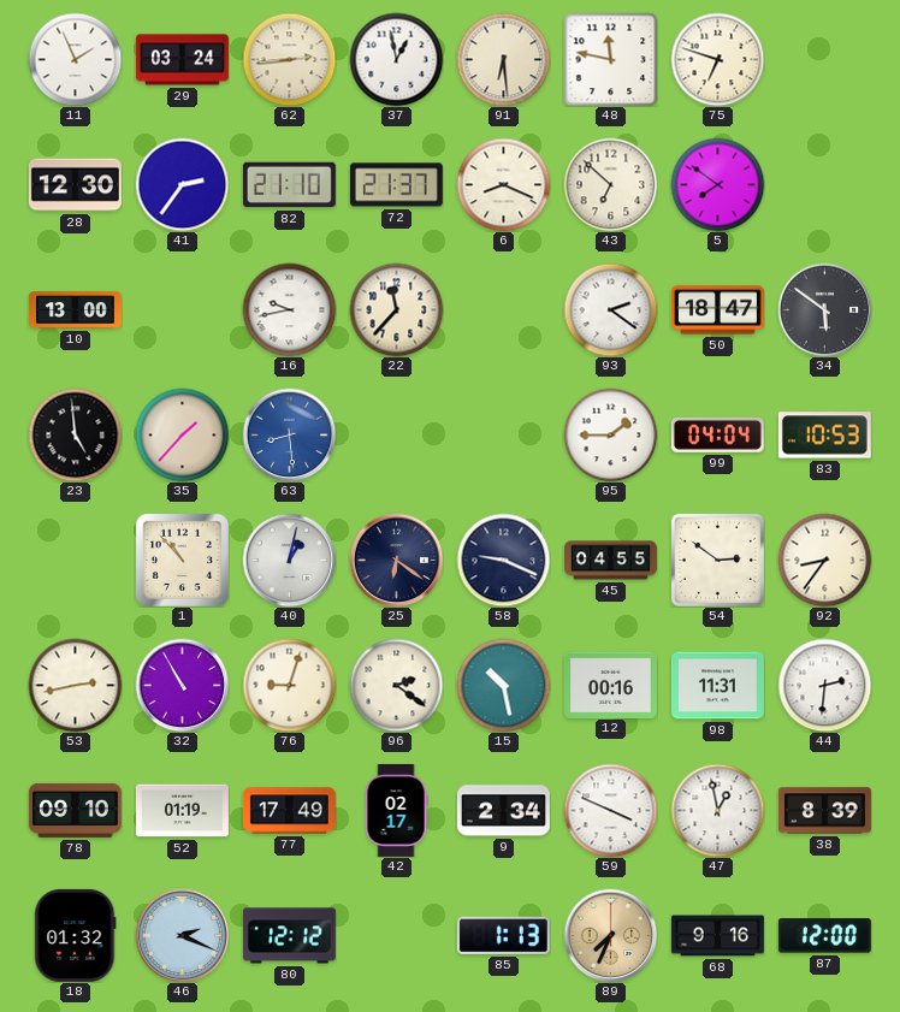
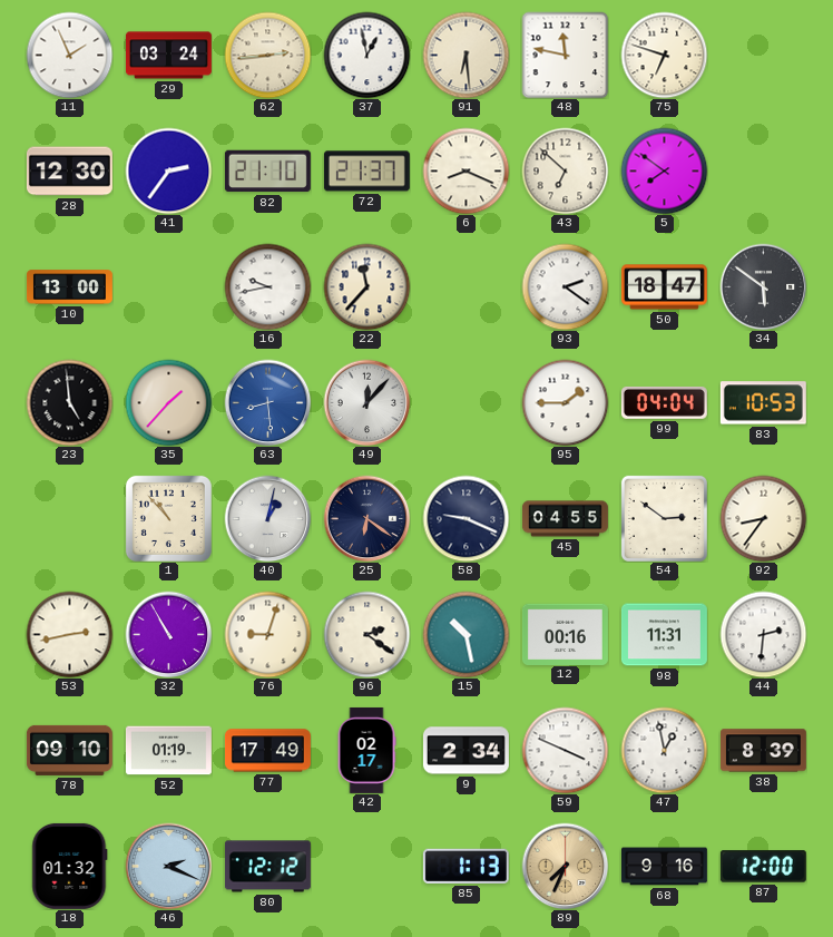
49: none -> 12:07
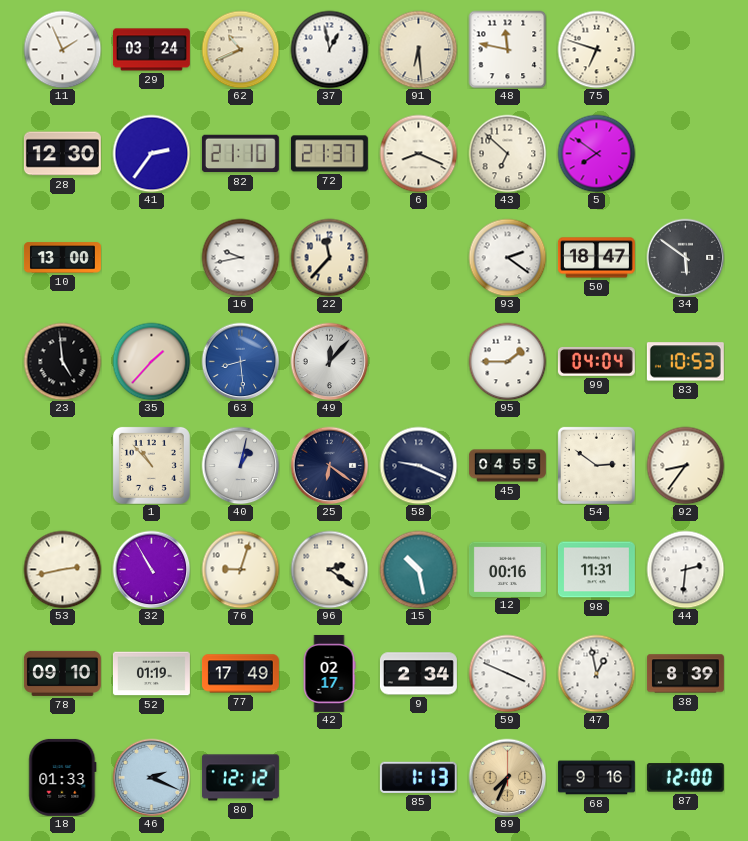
62: 2:44 -> 10:41
18: 01:32 -> 01:33
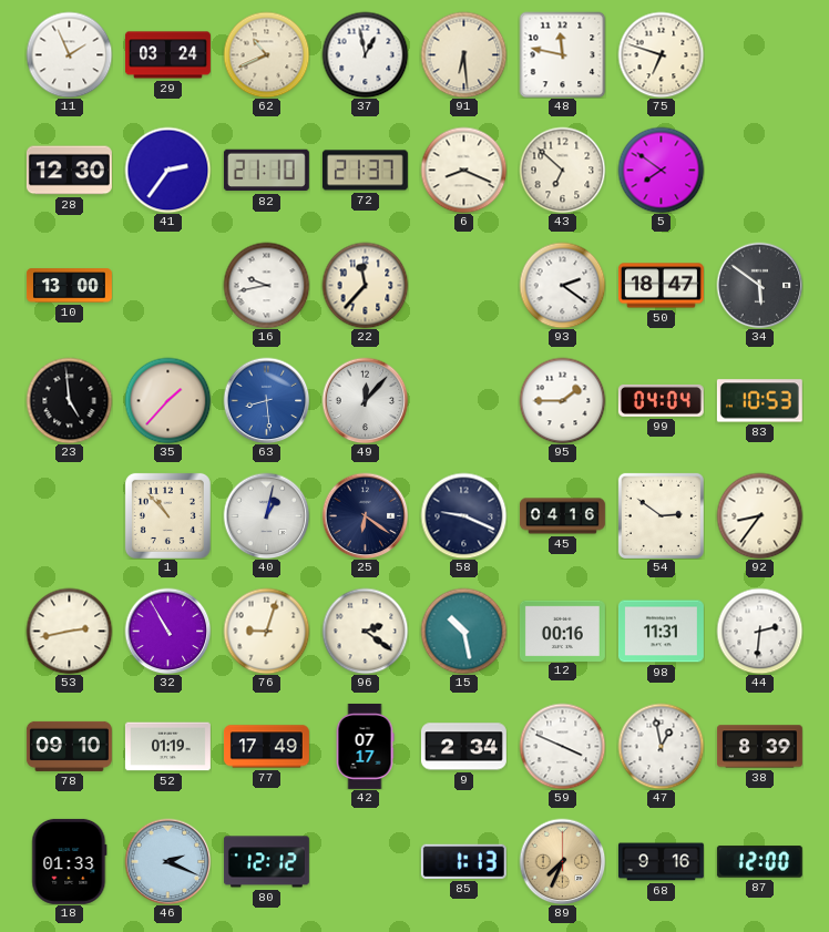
45: 04:55 -> 04:16
42: 02:17 -> 07:17
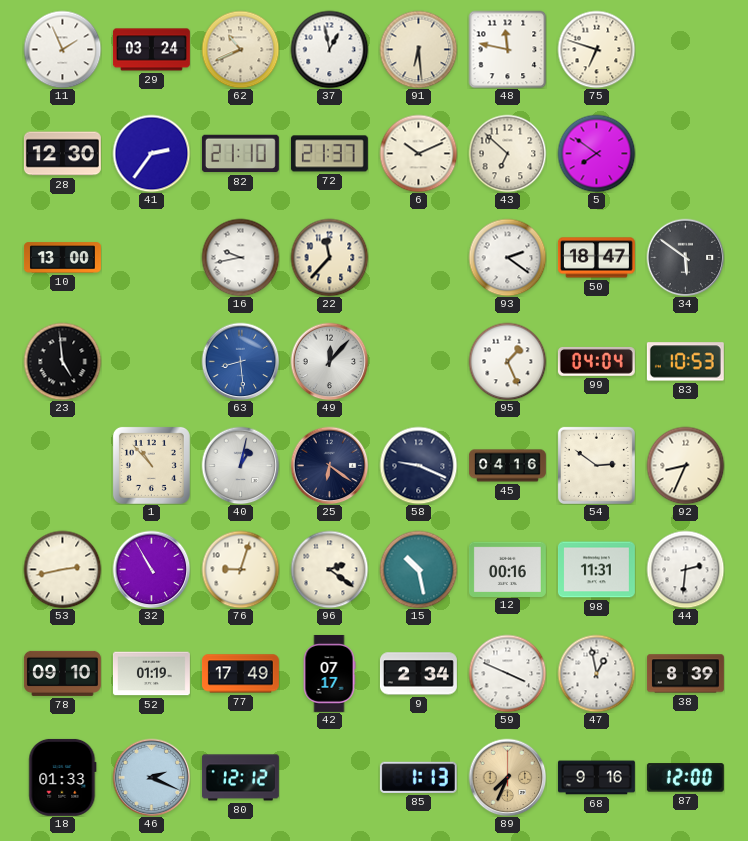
6: 8:19 -> 10:11
35: 1:37 -> none
95: 1:45 -> 1:26
92: 8:36 -> 8:34
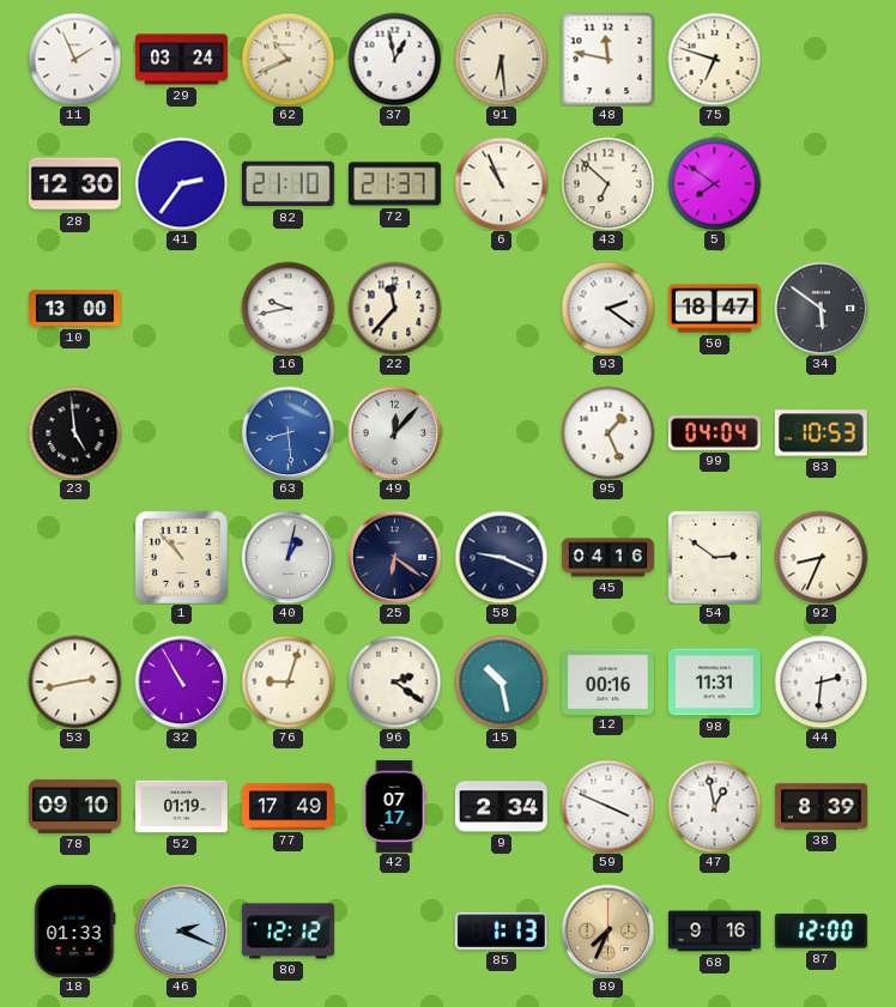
6: 10:11 -> 10:56
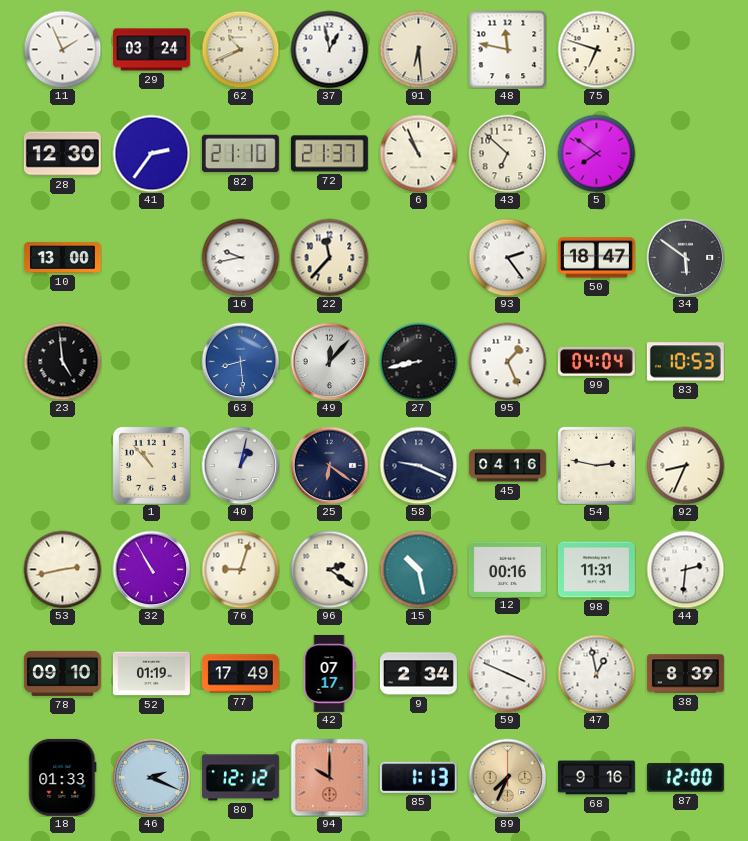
93: 2:21 -> 2:24
27: none -> 8:43
54: 2:51 -> 2:47
94: none -> 10:00
